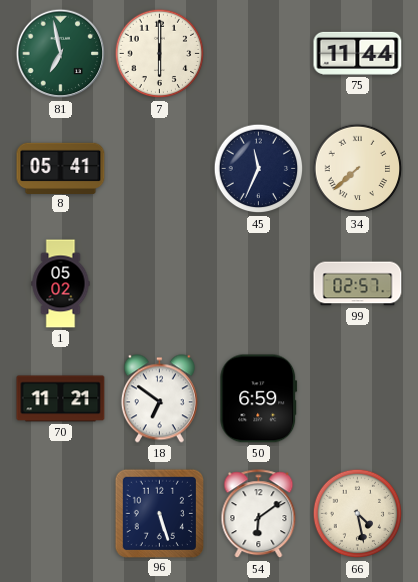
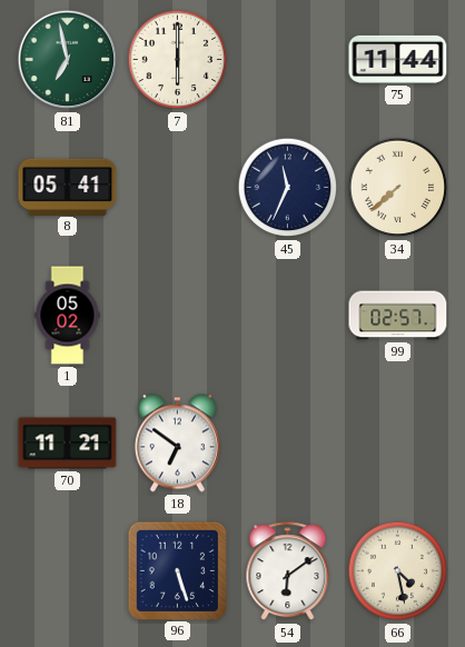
50: 6:59 -> none
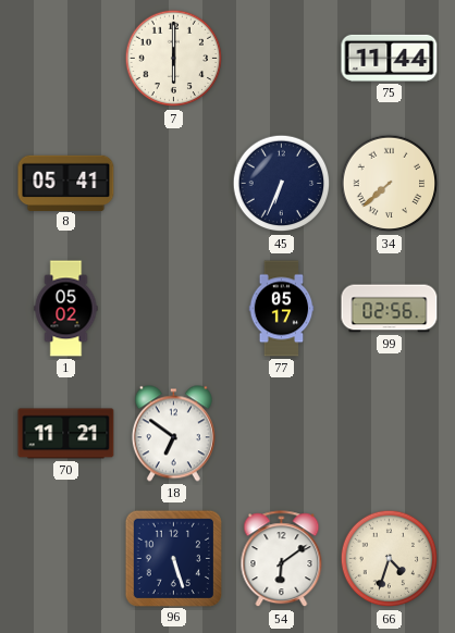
81: 6:58 -> none
45: 11:34 -> 6:34
77: none -> 05:17
99: 02:57 -> 02:56
66: 4:28 -> 4:33
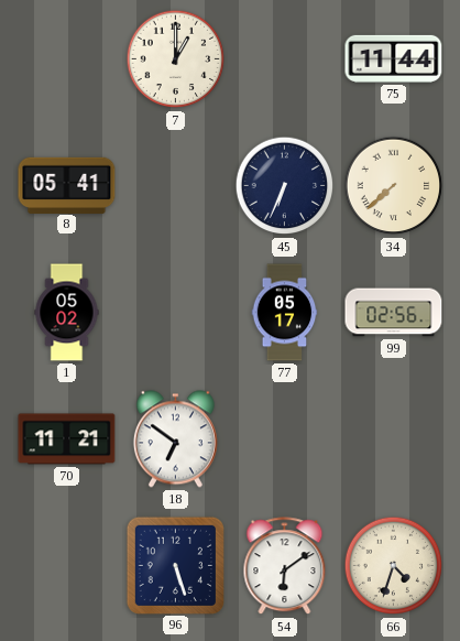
7: 6:00 -> 1:00
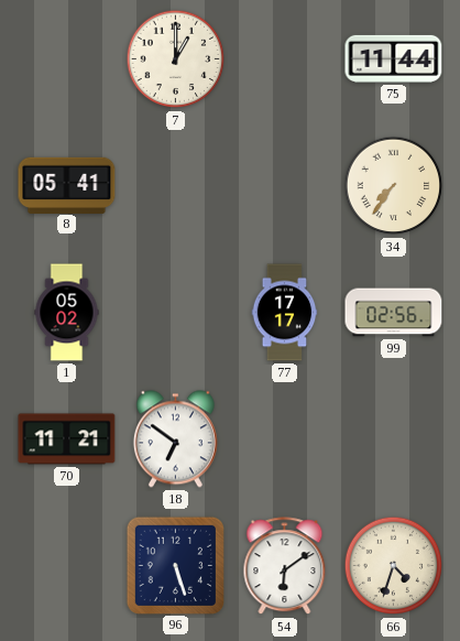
45: 6:34 -> none
34: 7:38 -> 7:36
77: 05:17 -> 17:17
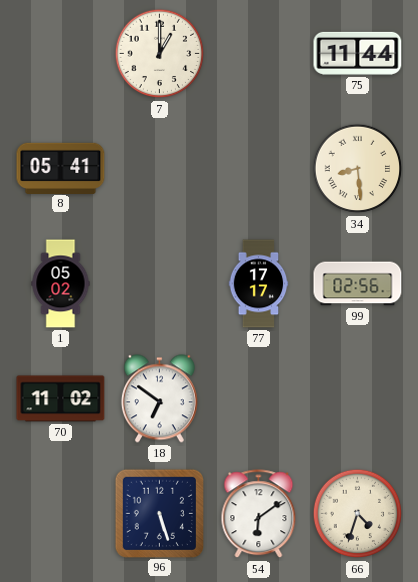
34: 7:36 -> 8:29
70: 11:21 -> 11:02
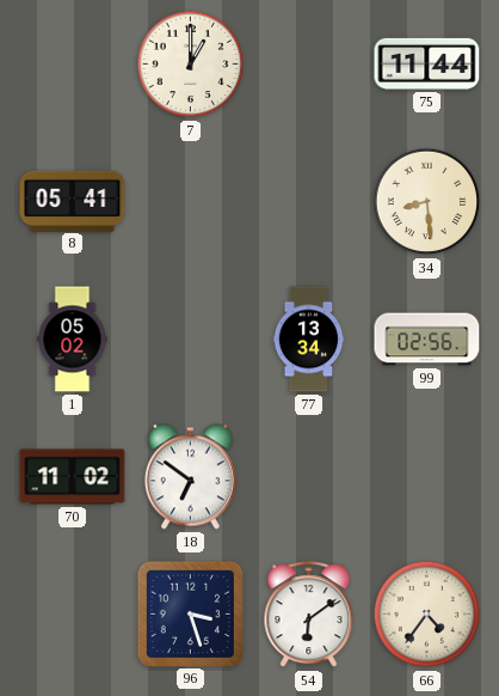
77: 17:17 -> 13:34
96: 5:27 -> 3:27
66: 4:33 -> 4:36
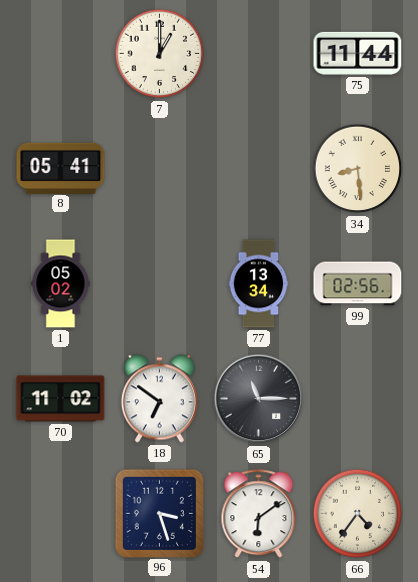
65: none -> 11:15
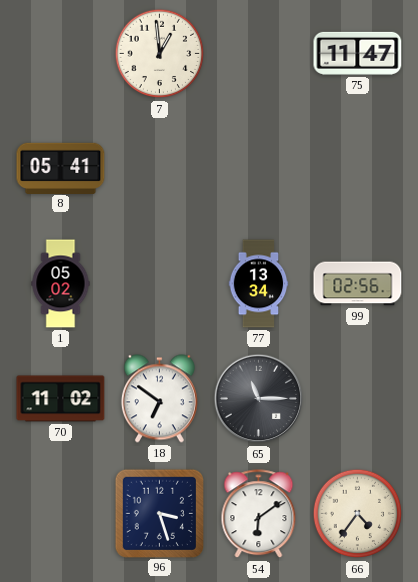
7: 1:00 -> 12:59
75: 11:44 -> 11:47
34: 8:29 -> none
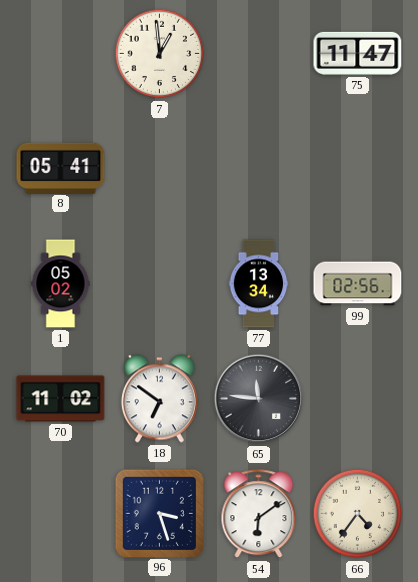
65: 11:15 -> 11:46
